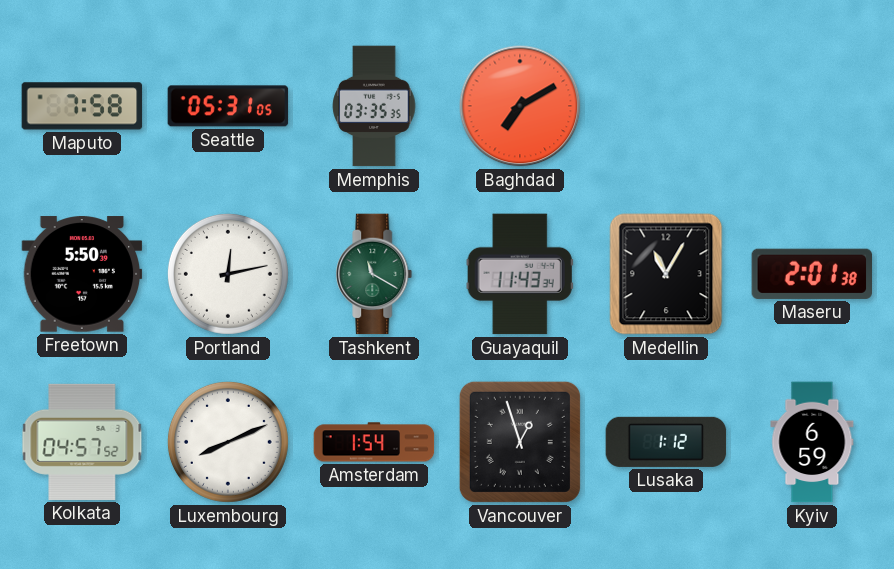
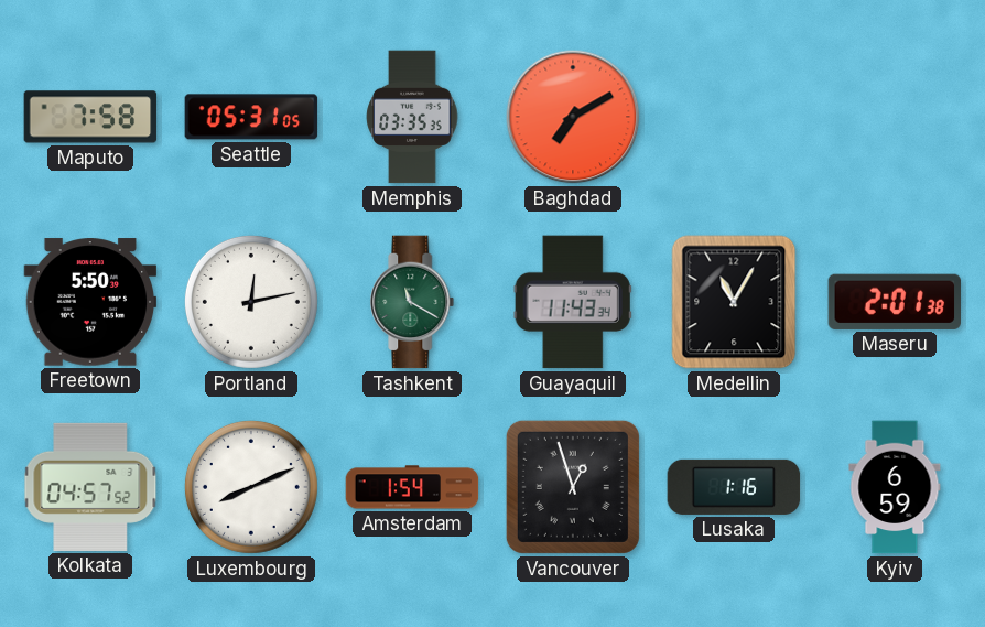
Lusaka: 1:12 -> 1:16
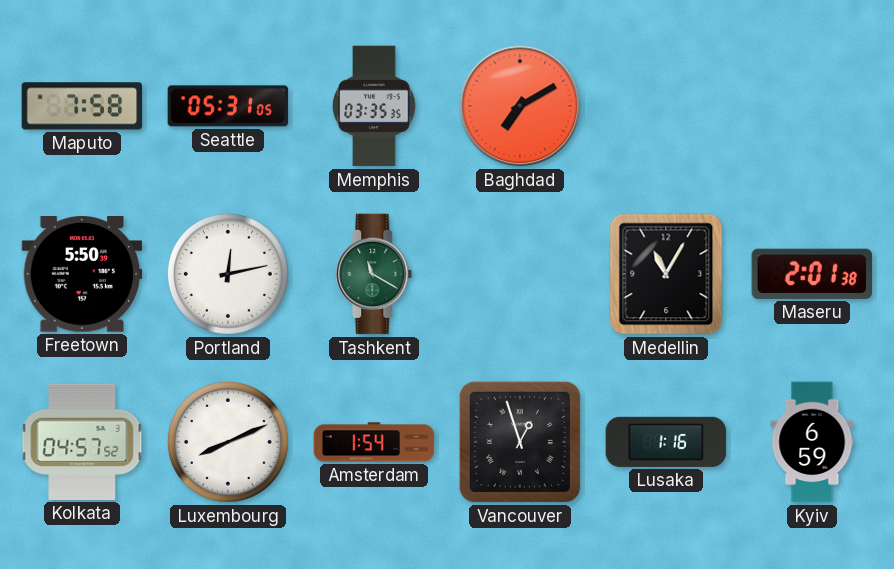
Guayaquil: 11:43 -> none
